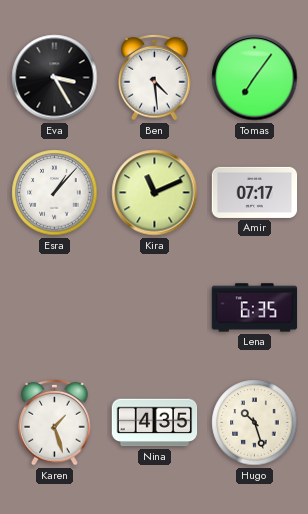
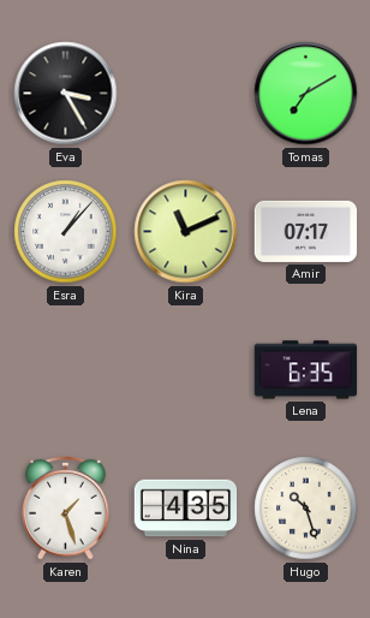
Ben: 4:29 -> none
Tomas: 7:06 -> 7:10
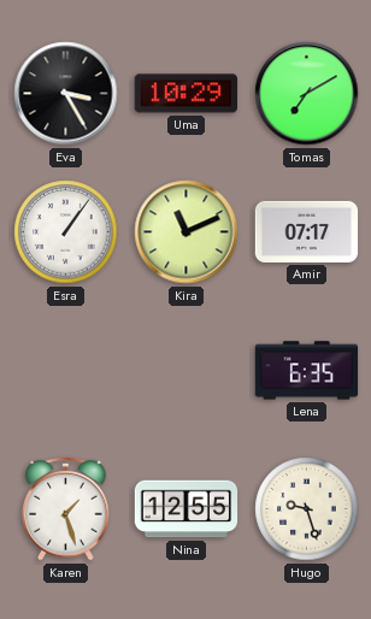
Uma: none -> 10:29
Esra: 1:07 -> 1:06
Nina: 4:35 -> 12:55
Hugo: 10:27 -> 9:27
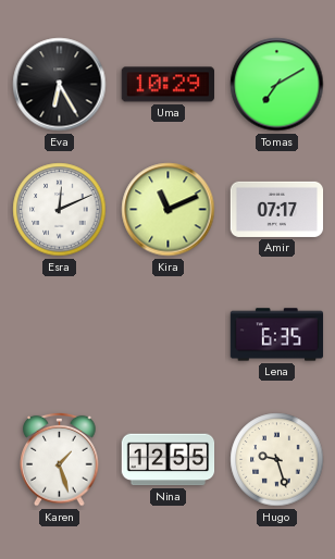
Eva: 3:25 -> 6:25
Esra: 1:06 -> 12:11
